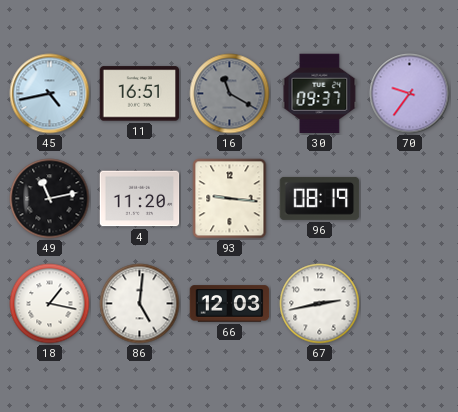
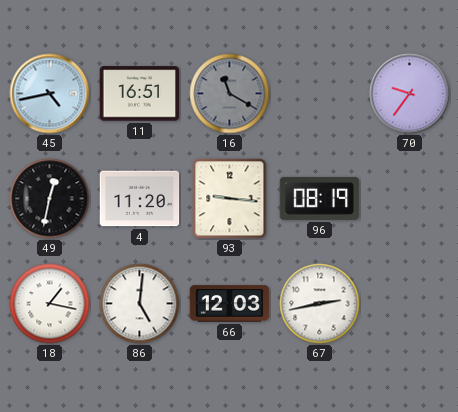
30: 09:37 -> none
49: 11:13 -> 12:32
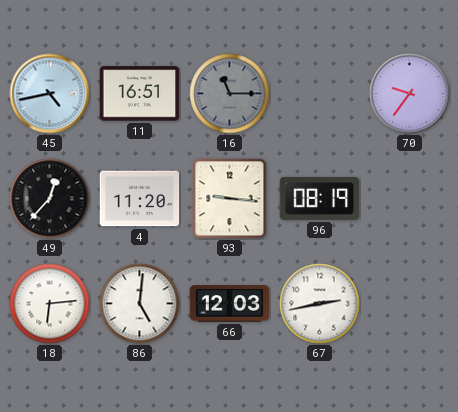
16: 11:20 -> 11:15
49: 12:32 -> 12:37
18: 1:17 -> 6:14
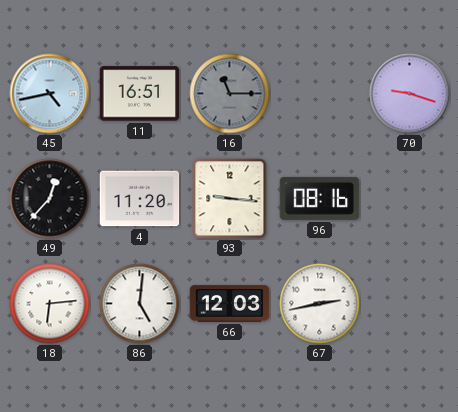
70: 9:36 -> 9:18
96: 08:19 -> 08:16
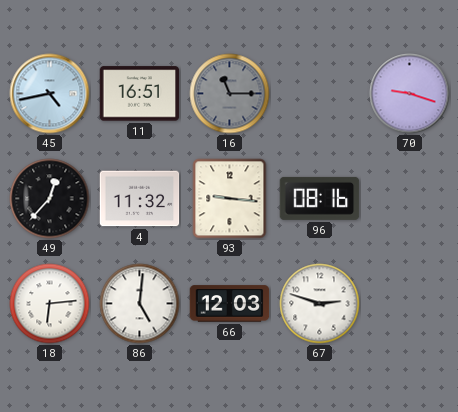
4: 11:20 -> 11:32
67: 2:43 -> 2:48
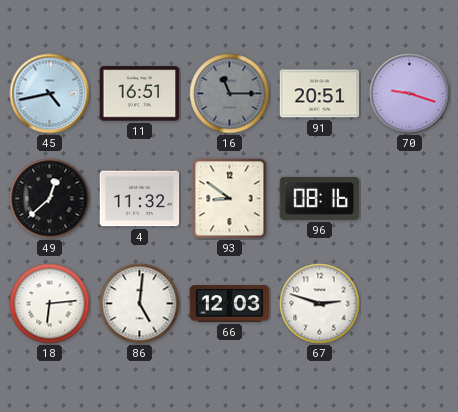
91: none -> 20:51
49: 12:37 -> 12:38
93: 9:16 -> 8:51
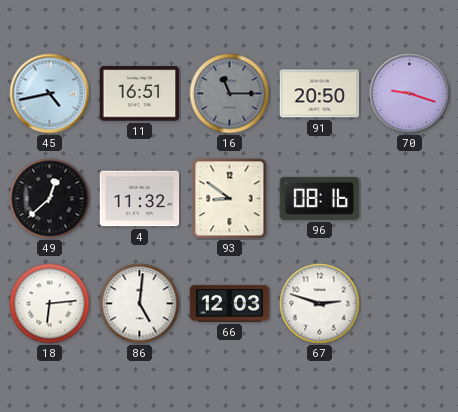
91: 20:51 -> 20:50
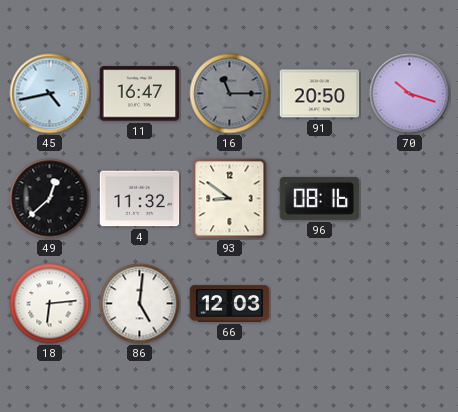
11: 16:51 -> 16:47
70: 9:18 -> 10:18
67: 2:48 -> none
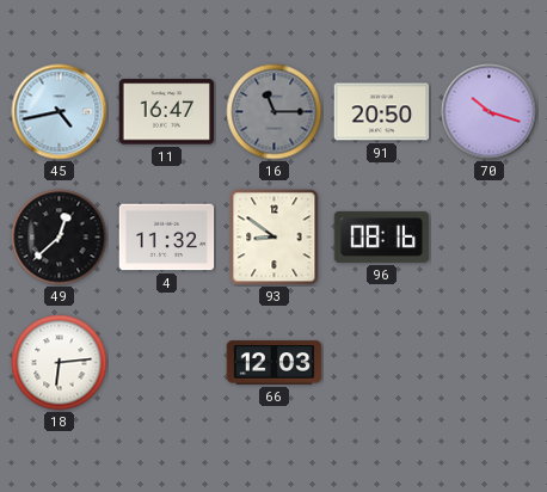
86: 5:01 -> none
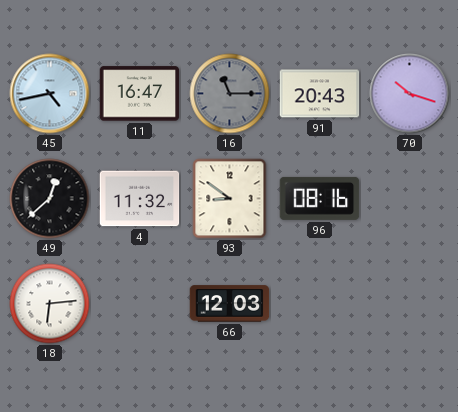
91: 20:50 -> 20:43
